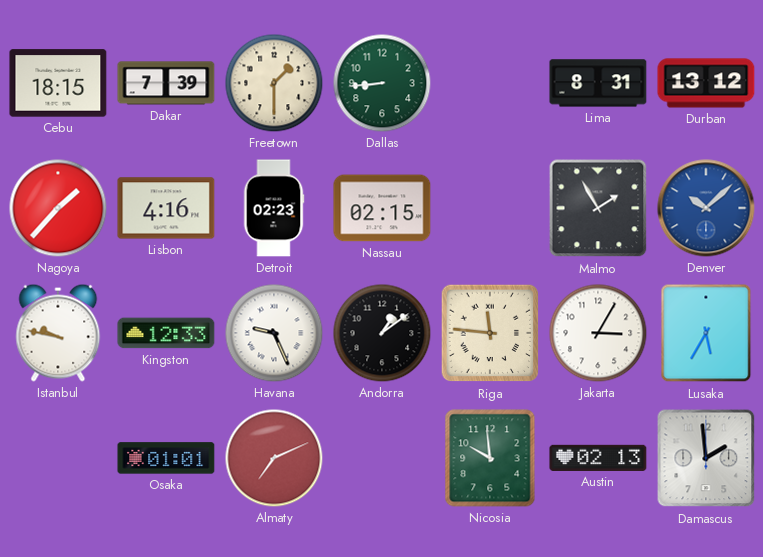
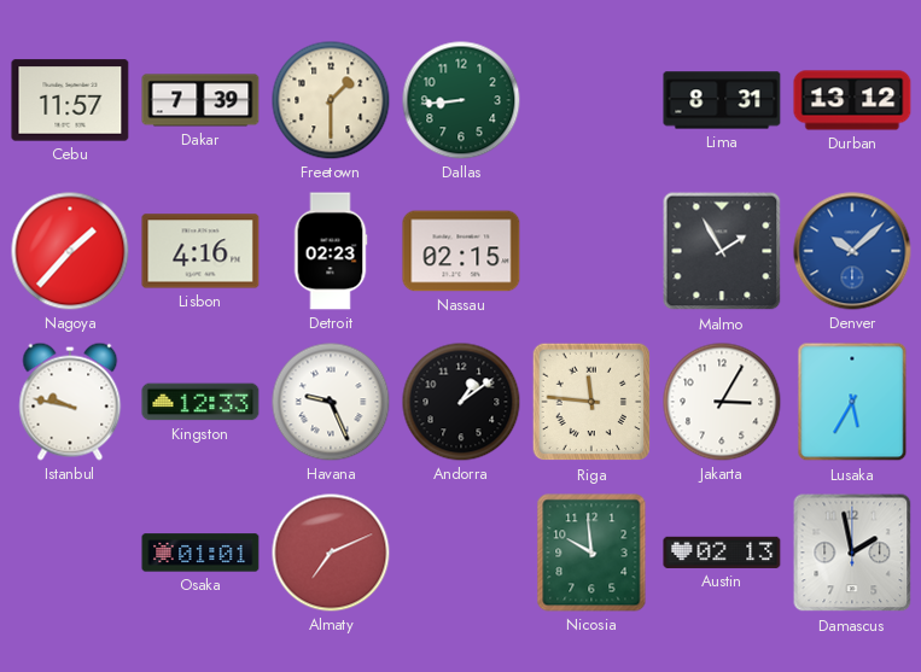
Cebu: 18:15 -> 11:57
Damascus: 1:59 -> 1:58
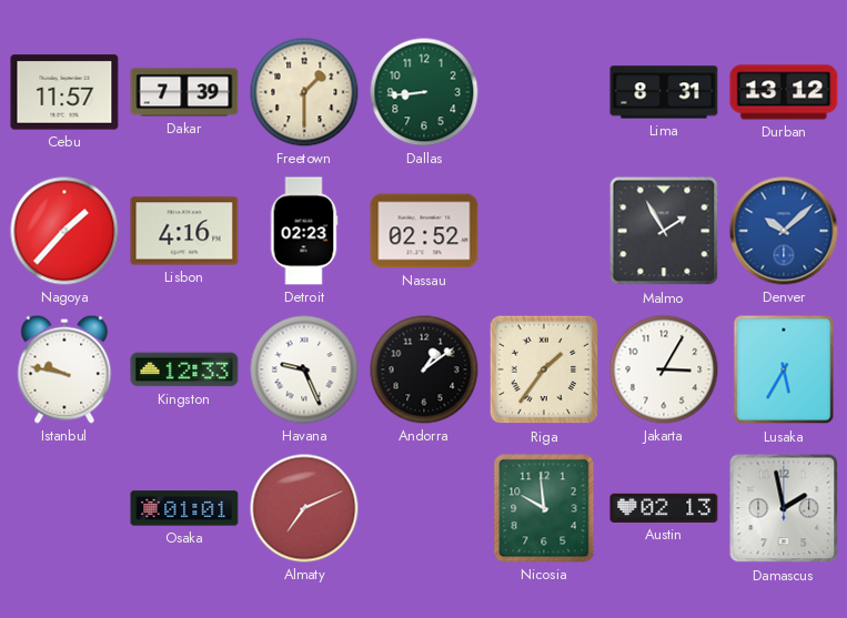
Nassau: 02:15 -> 02:52
Riga: 11:46 -> 1:36
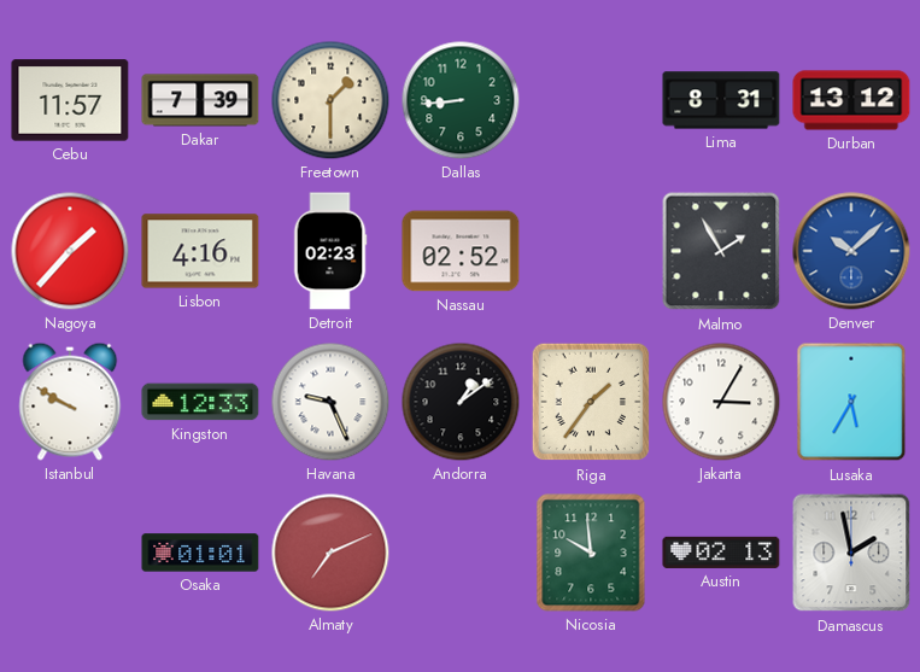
Istanbul: 9:47 -> 9:50
